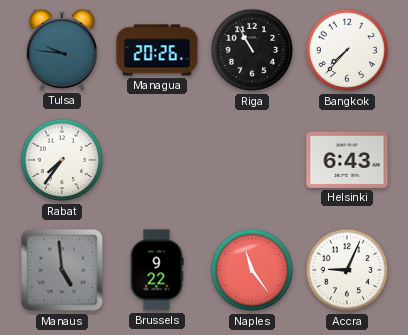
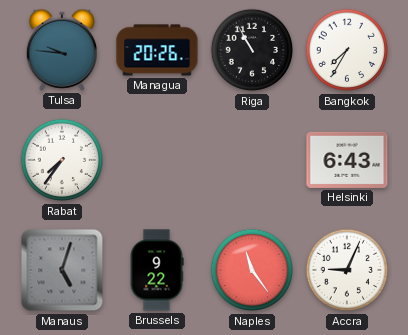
Bangkok: 7:37 -> 7:35
Manaus: 4:59 -> 5:03
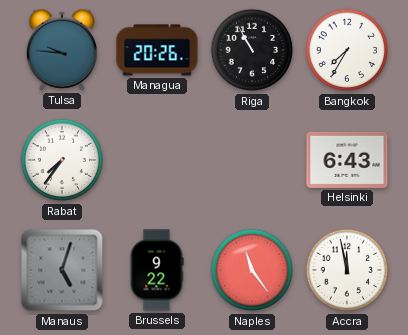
Accra: 9:04 -> 11:58
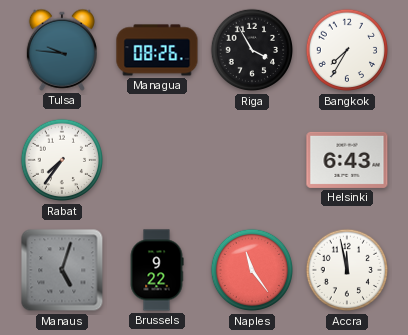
Managua: 20:26 -> 08:26
Riga: 10:55 -> 3:55
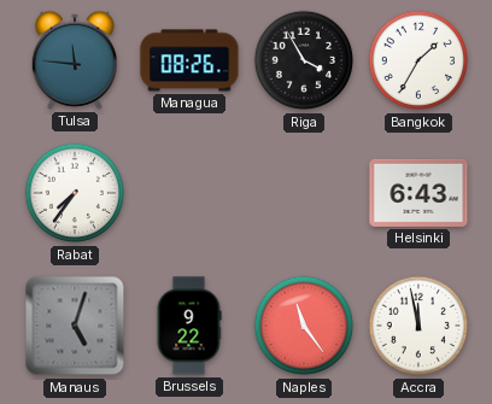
Tulsa: 9:46 -> 11:46
Bangkok: 7:35 -> 1:35
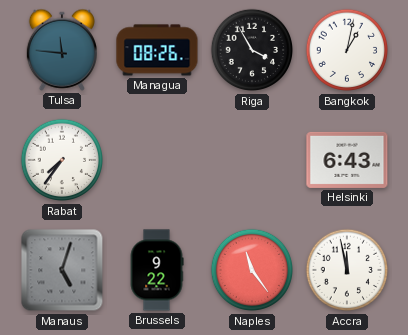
Bangkok: 1:35 -> 1:02
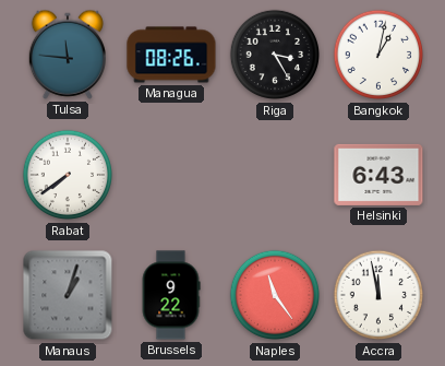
Riga: 3:55 -> 3:25
Rabat: 7:36 -> 7:39
Manaus: 5:03 -> 1:03
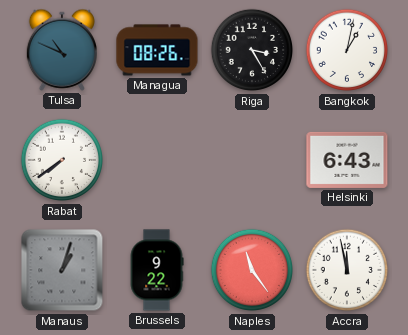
Tulsa: 11:46 -> 10:49
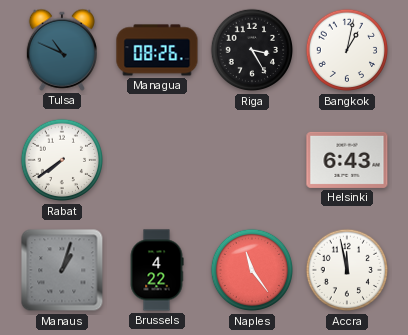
Brussels: 9:22 -> 4:22
